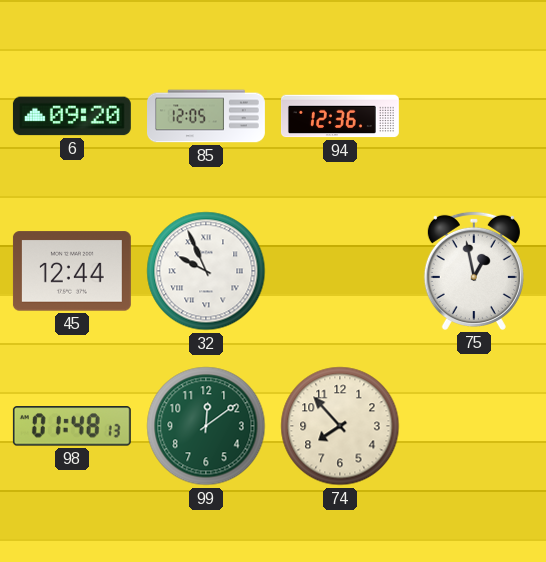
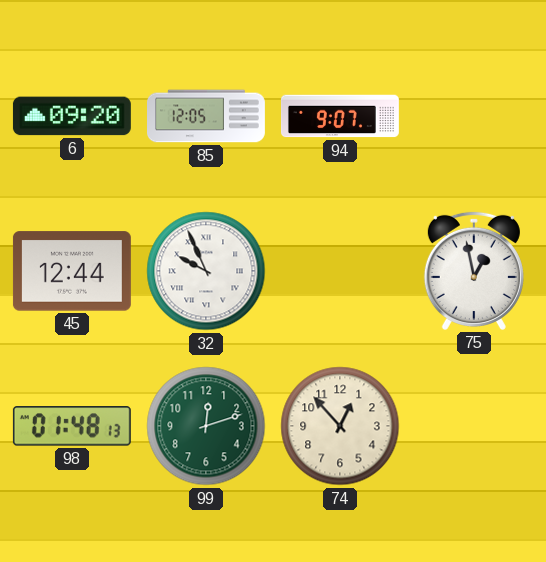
94: 12:36 -> 9:07
99: 12:09 -> 12:12
74: 7:53 -> 12:53
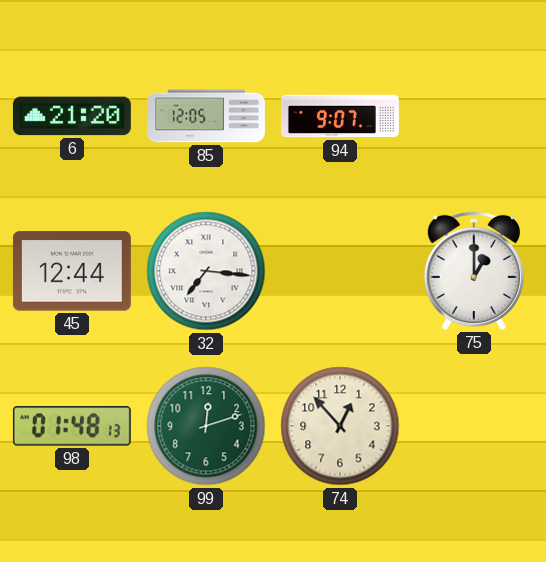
6: 09:20 -> 21:20
32: 9:56 -> 7:16
75: 12:58 -> 1:00
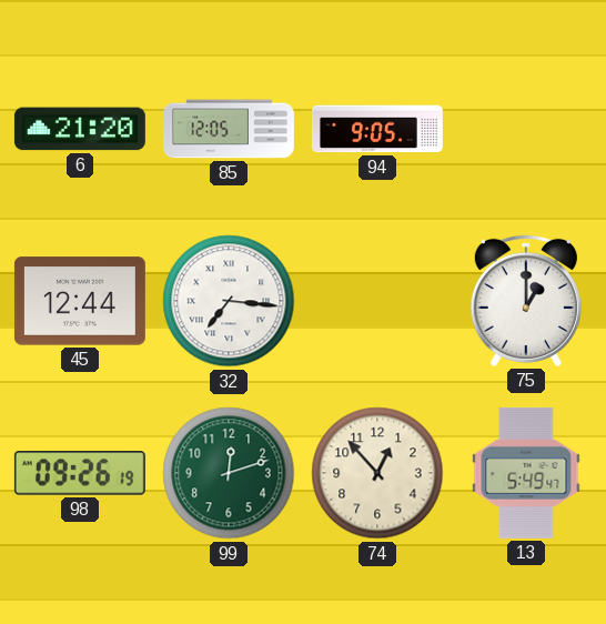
94: 9:07 -> 9:05
98: 01:48 -> 09:26
13: none -> 5:49
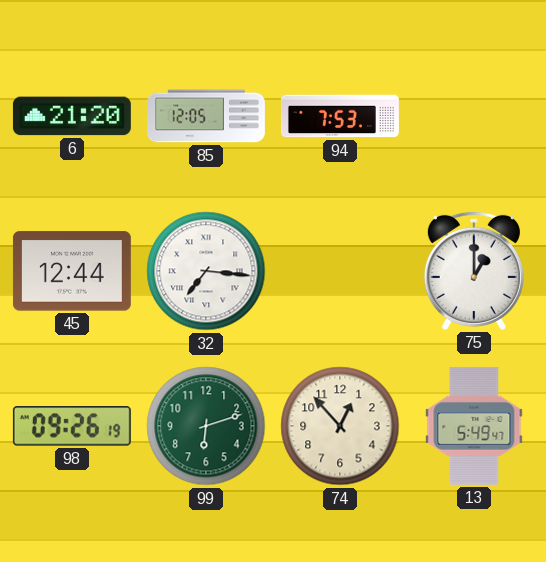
94: 9:05 -> 7:53
99: 12:12 -> 6:12
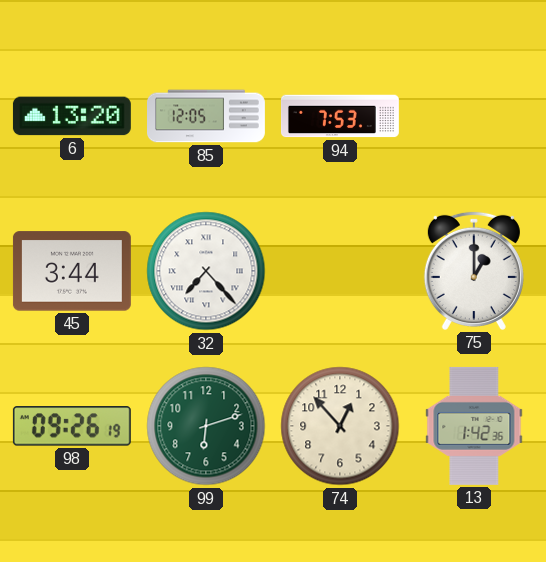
6: 21:20 -> 13:20
45: 12:44 -> 3:44
32: 7:16 -> 7:23
13: 5:49 -> 1:42
